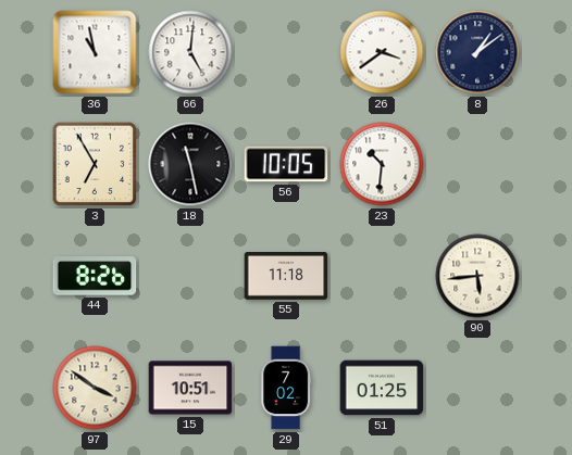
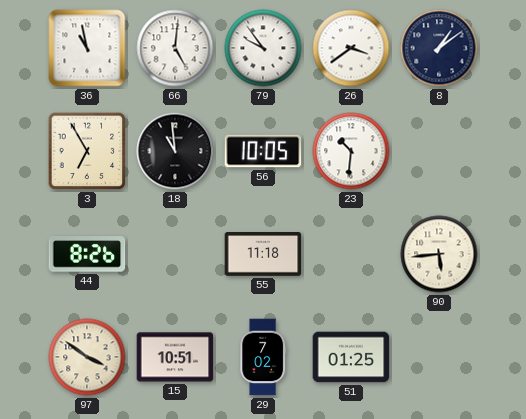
79: none -> 9:54
18: 11:28 -> 10:59
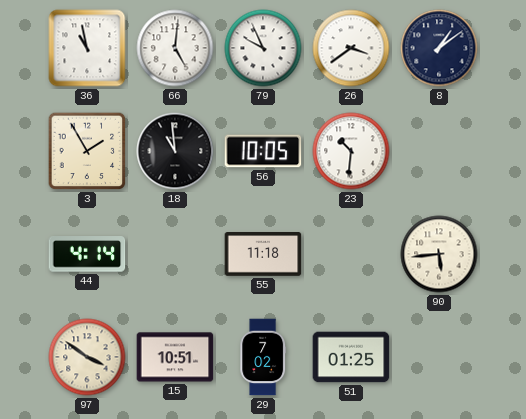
79: 9:54 -> 9:56
3: 6:55 -> 1:55
44: 8:26 -> 4:14
